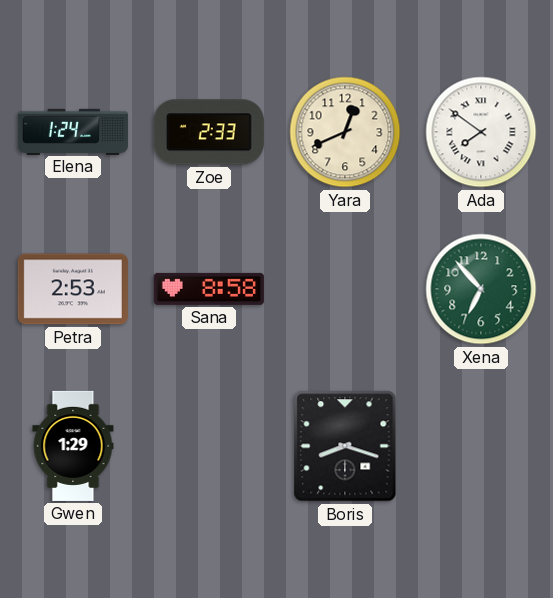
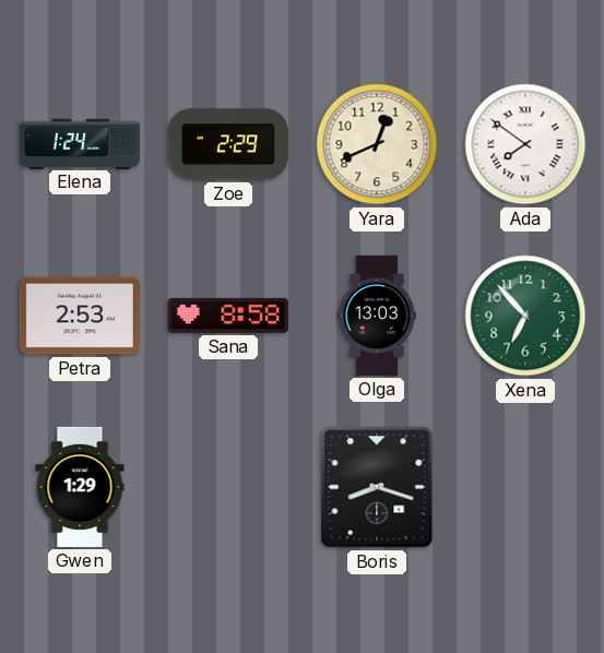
Zoe: 2:33 -> 2:29
Olga: none -> 13:03
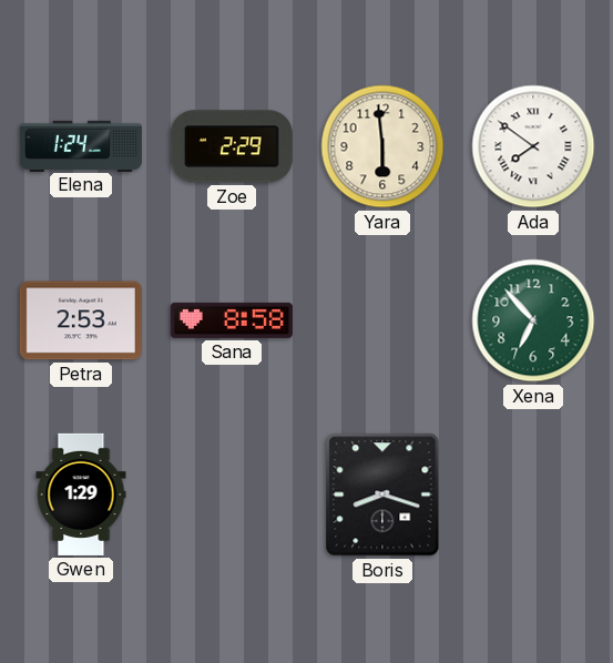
Yara: 12:41 -> 5:59
Olga: 13:03 -> none
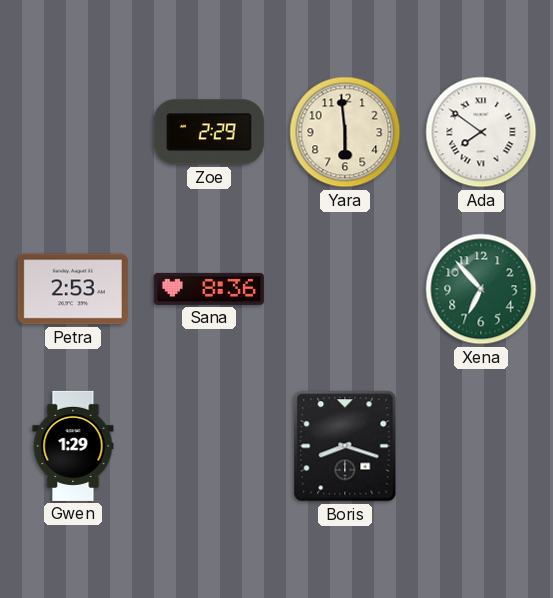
Elena: 1:24 -> none
Sana: 8:58 -> 8:36
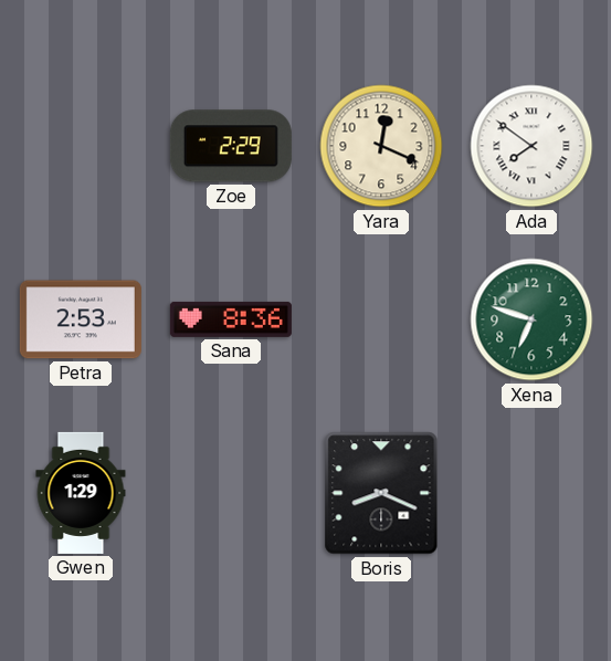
Yara: 5:59 -> 12:19
Xena: 6:53 -> 6:48
Boris: 8:18 -> 8:19
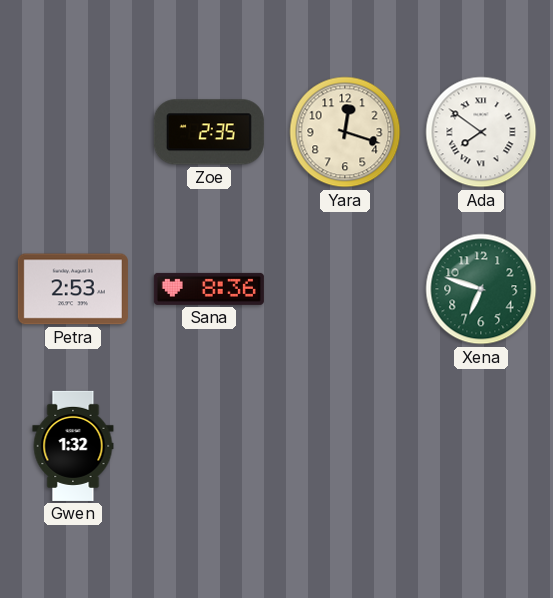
Zoe: 2:29 -> 2:35
Yara: 12:19 -> 12:18
Gwen: 1:29 -> 1:32
Boris: 8:19 -> none
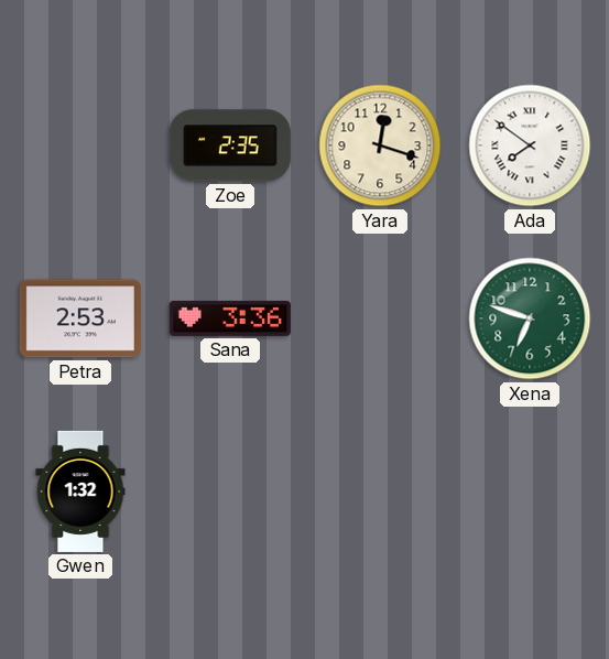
Sana: 8:36 -> 3:36
